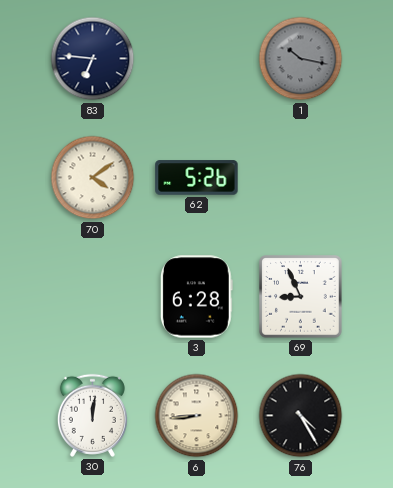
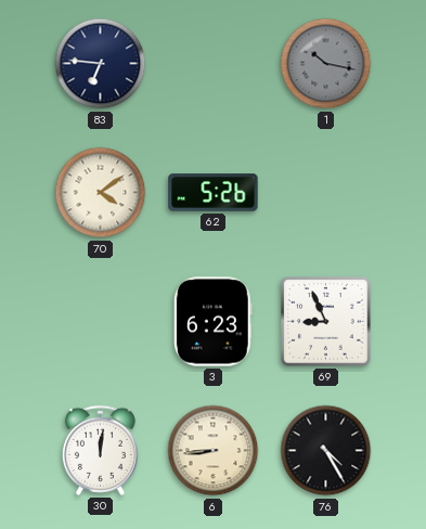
3: 6:28 -> 6:23
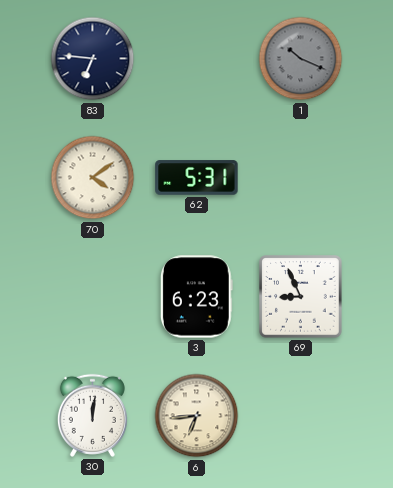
1: 10:17 -> 10:19
62: 5:26 -> 5:31
6: 8:44 -> 6:44
76: 4:25 -> none
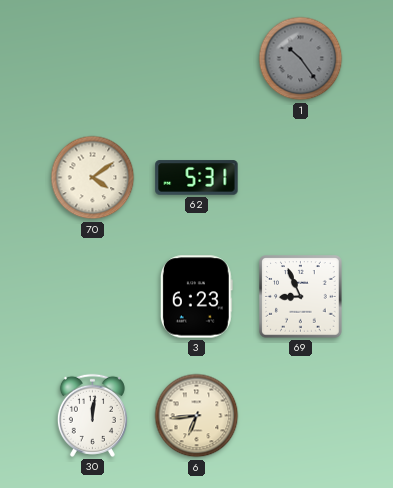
83: 6:46 -> none
1: 10:19 -> 10:24
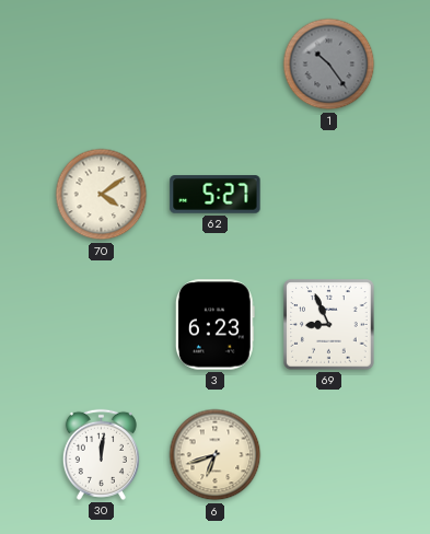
62: 5:31 -> 5:27
6: 6:44 -> 6:42
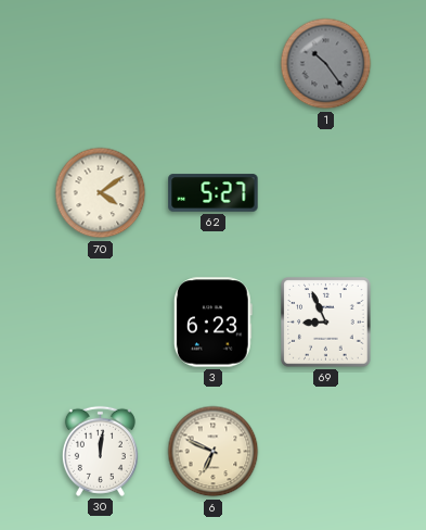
6: 6:42 -> 6:49
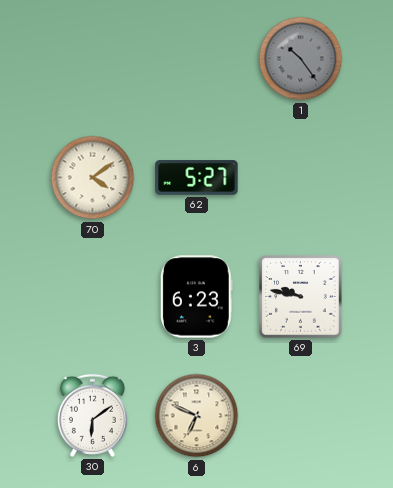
69: 8:56 -> 9:47
30: 12:01 -> 6:09
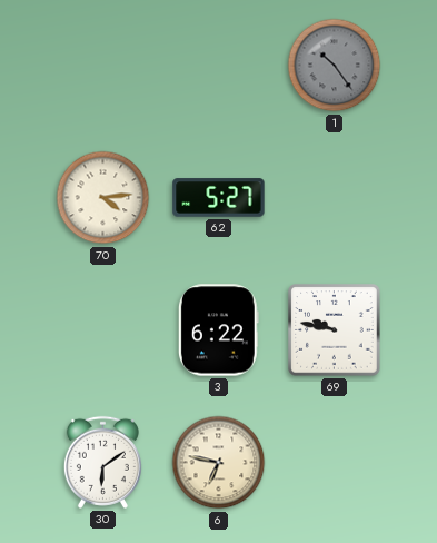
70: 4:09 -> 4:14
3: 6:23 -> 6:22
6: 6:49 -> 6:47
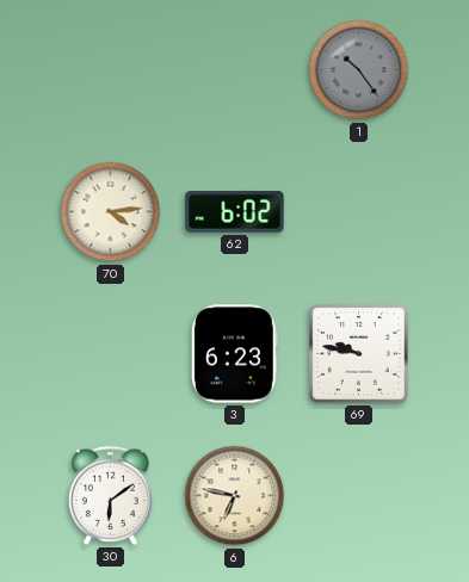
62: 5:27 -> 6:02
3: 6:22 -> 6:23
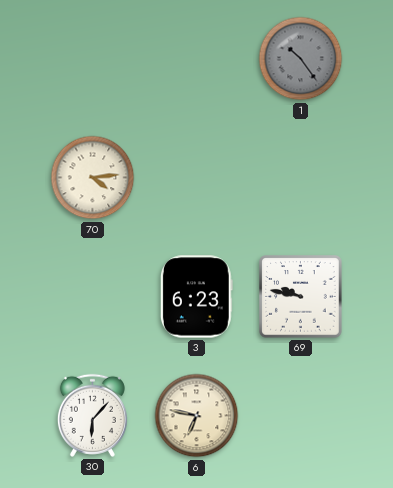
62: 6:02 -> none
30: 6:09 -> 6:07
